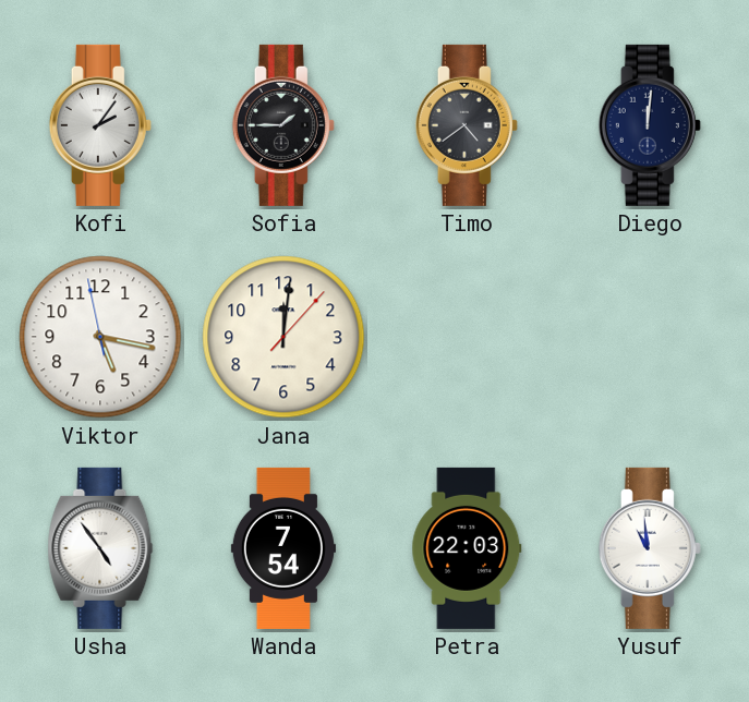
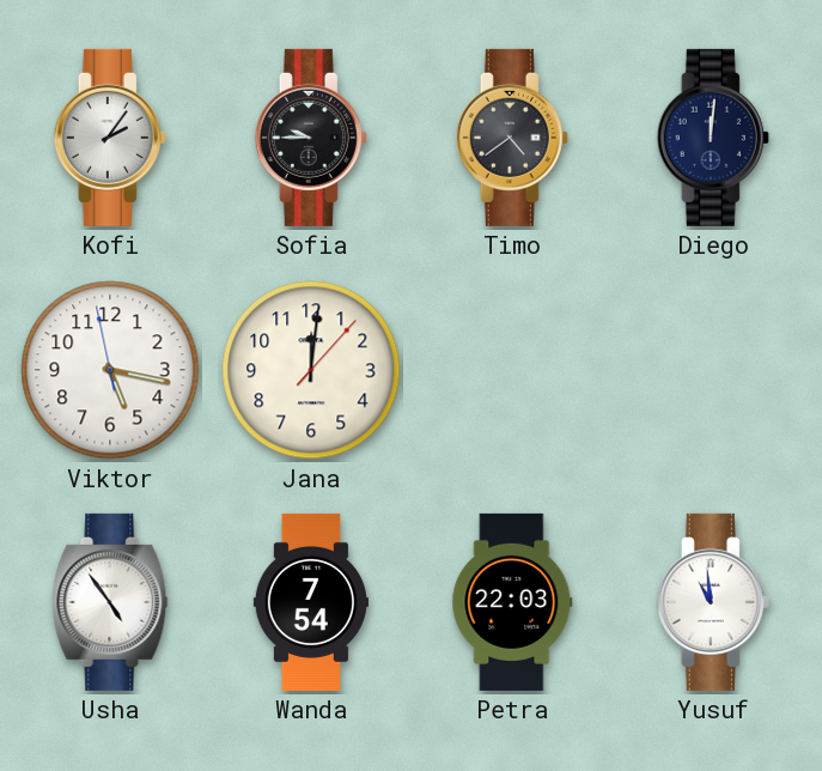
Sofia: 1:45 -> 9:45
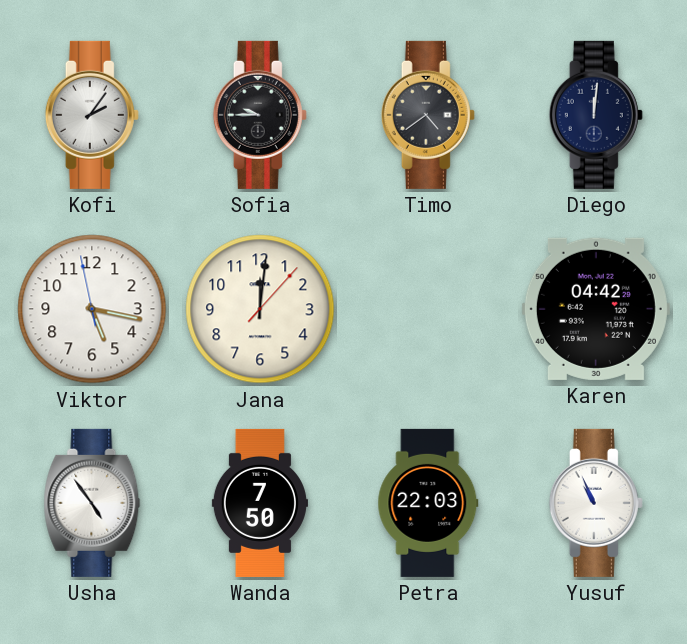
Karen: none -> 04:42
Wanda: 7:54 -> 7:50
Yusuf: 10:59 -> 10:56
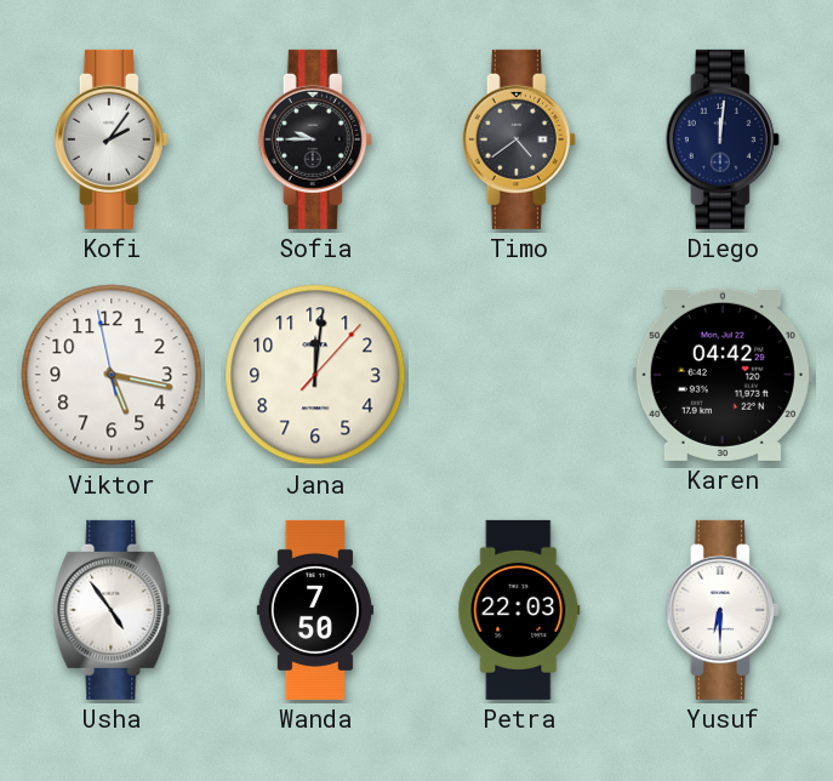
Yusuf: 10:56 -> 6:30
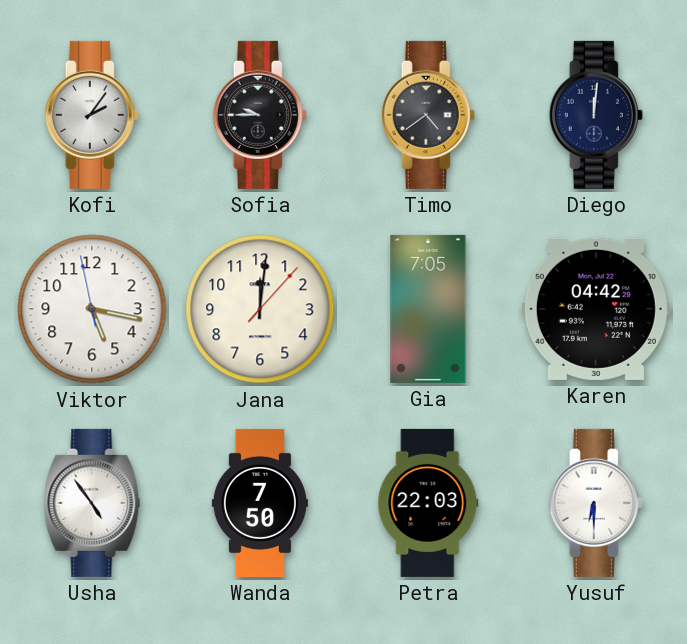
Gia: none -> 7:05
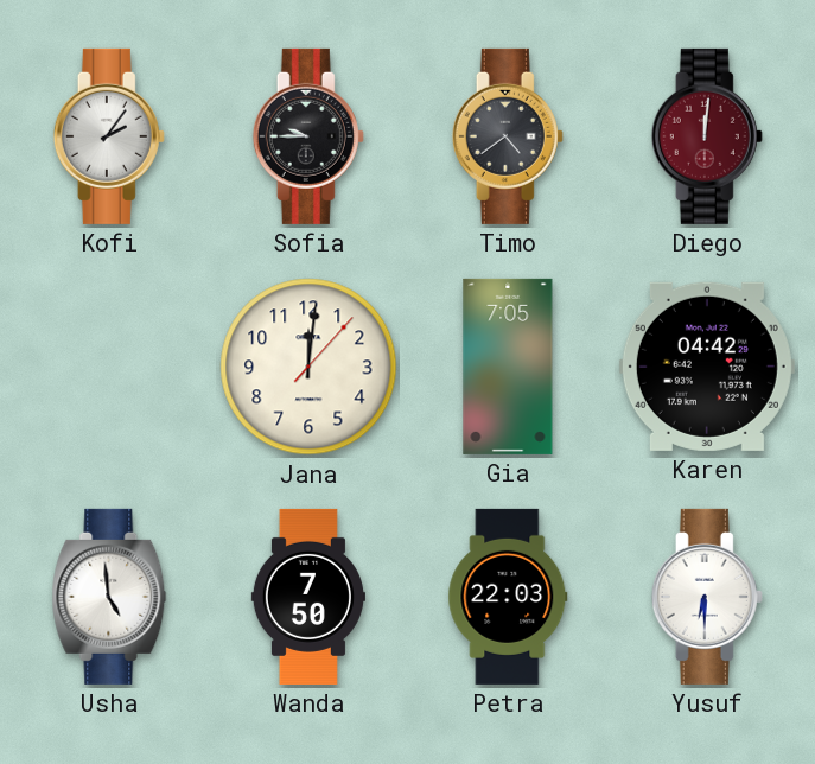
Diego dial: navy -> burgundy
Viktor: 5:16 -> none
Usha: 4:54 -> 4:59
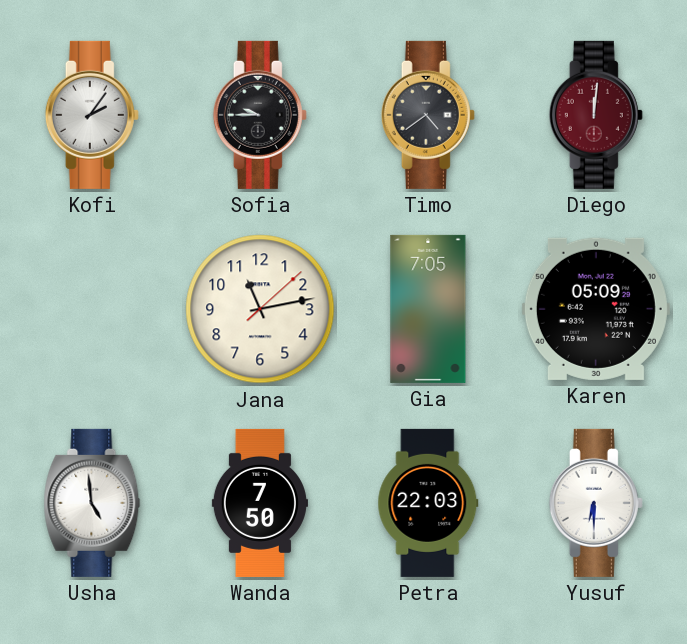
Jana: 12:01 -> 11:13
Karen: 04:42 -> 05:09
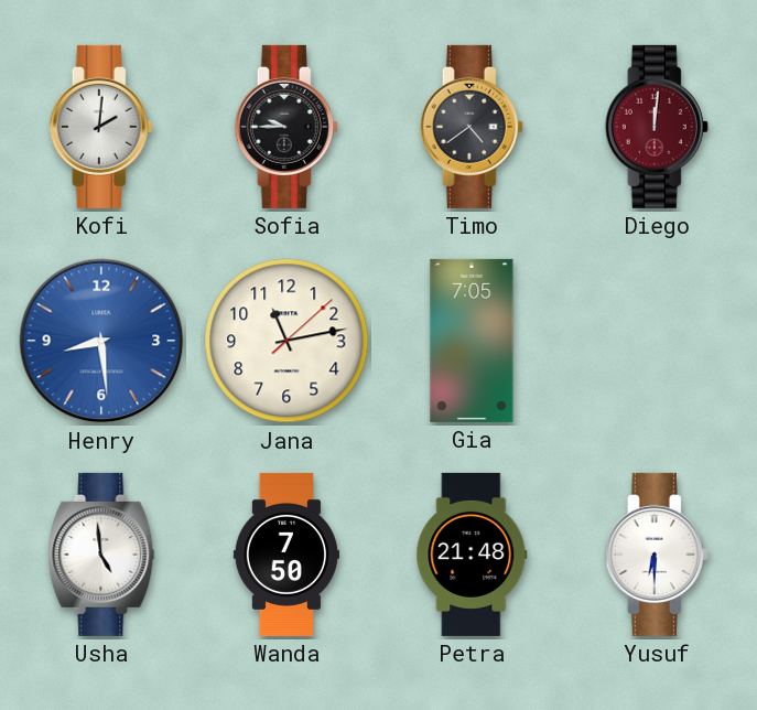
Kofi: 2:06 -> 2:01
Henry: none -> 8:29
Karen: 05:09 -> none
Petra: 22:03 -> 21:48
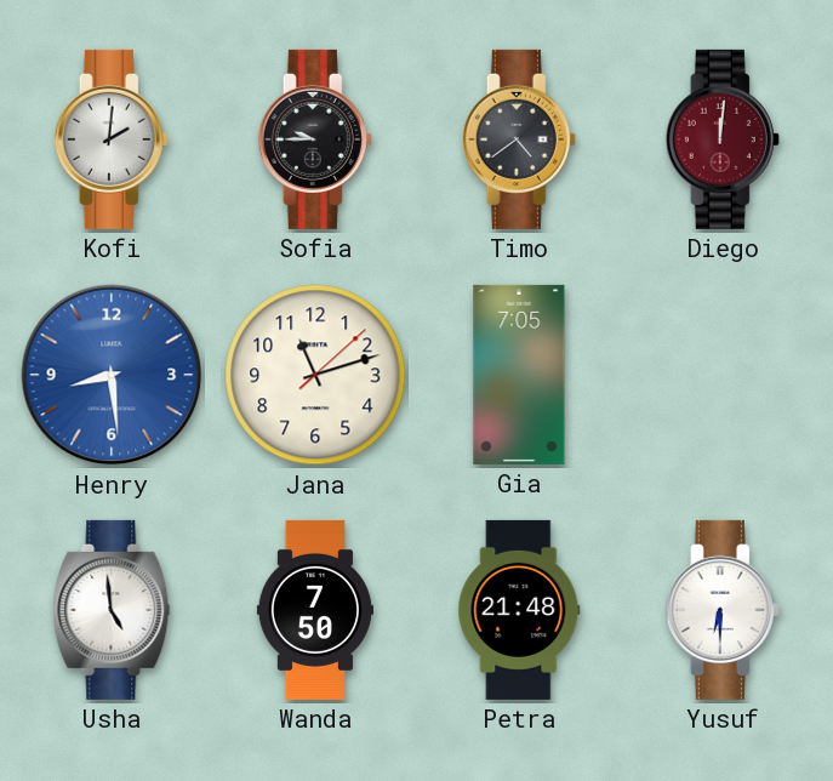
Jana: 11:13 -> 11:12
